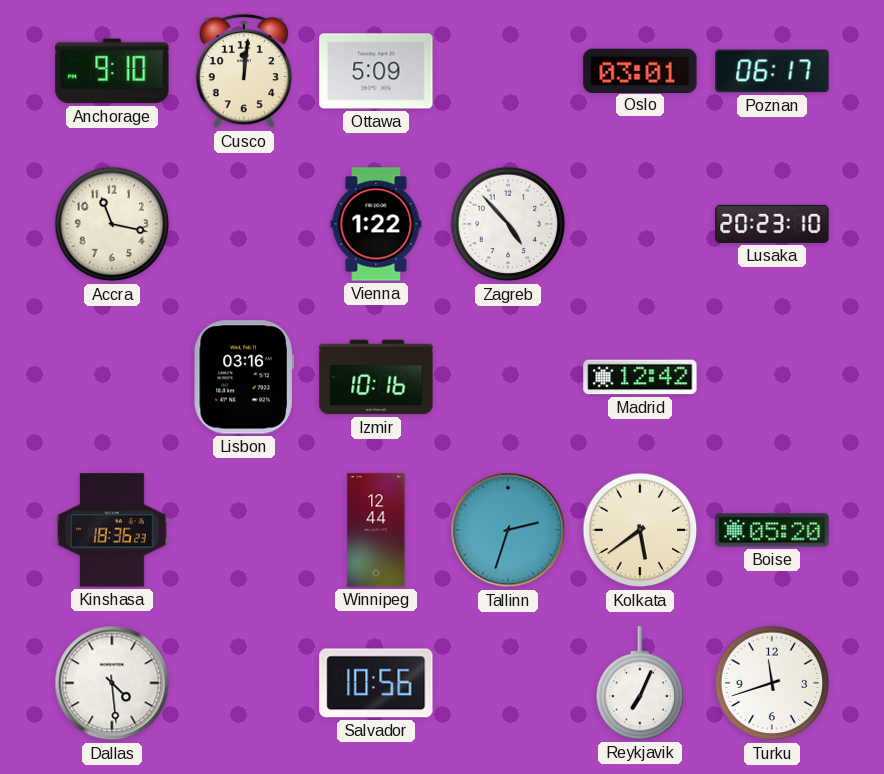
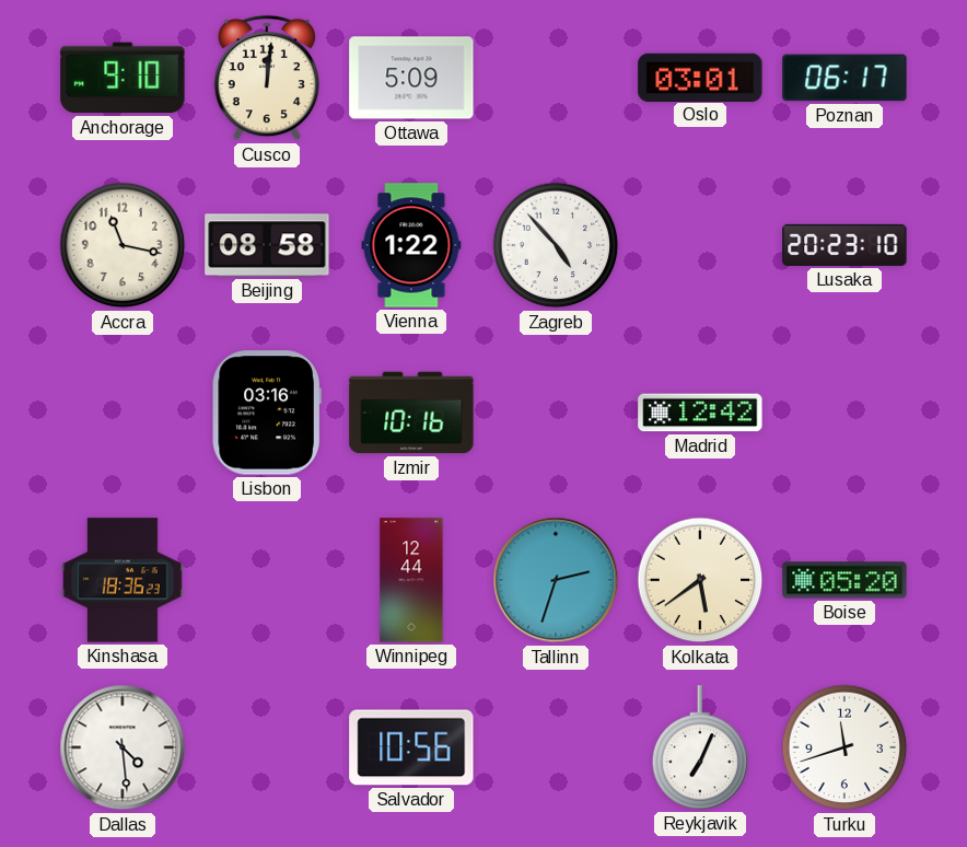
Beijing: none -> 08:58
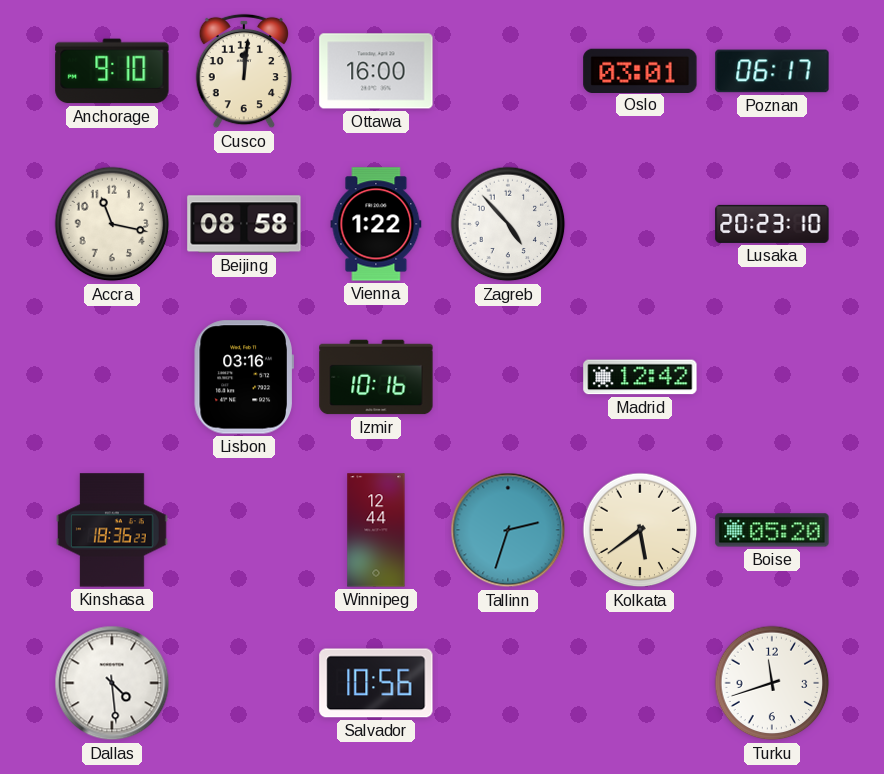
Ottawa: 5:09 -> 16:00
Reykjavik: 7:04 -> none
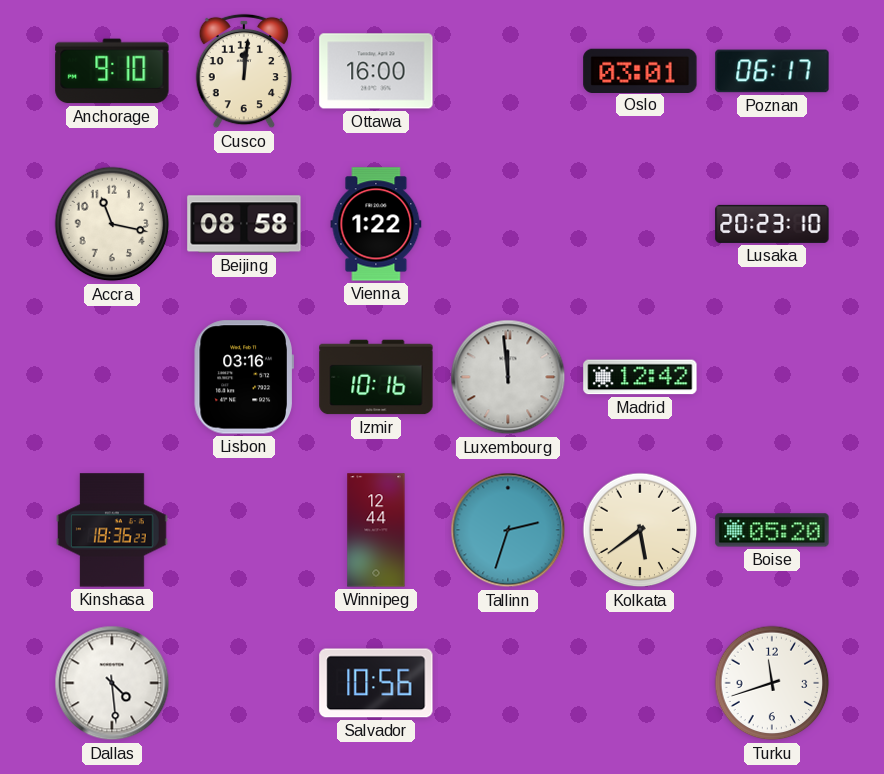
Zagreb: 4:53 -> none
Luxembourg: none -> 11:59
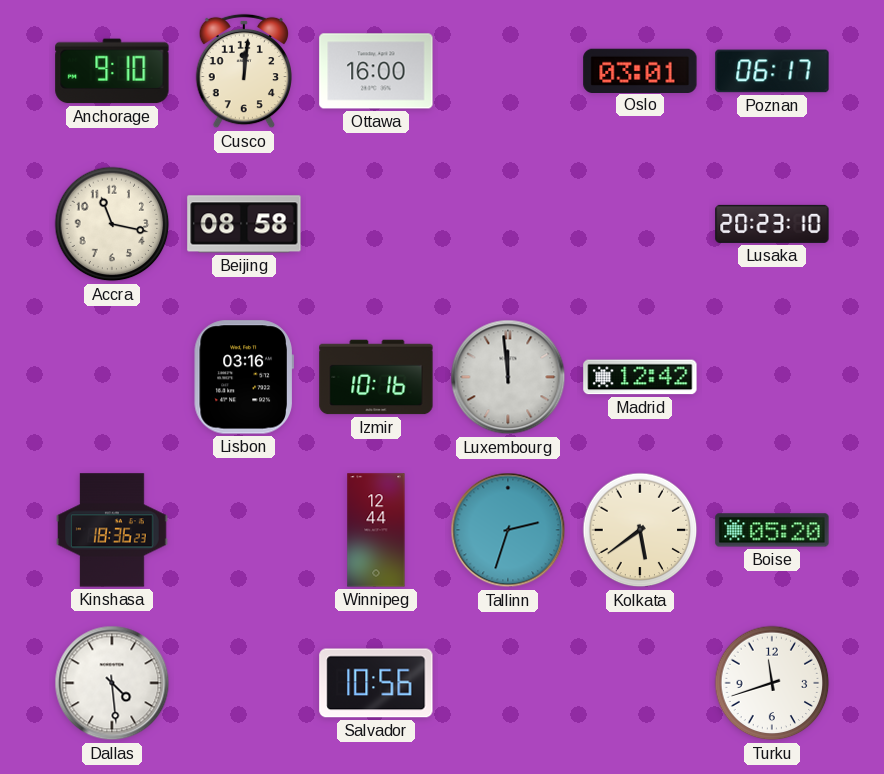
Vienna: 1:22 -> none
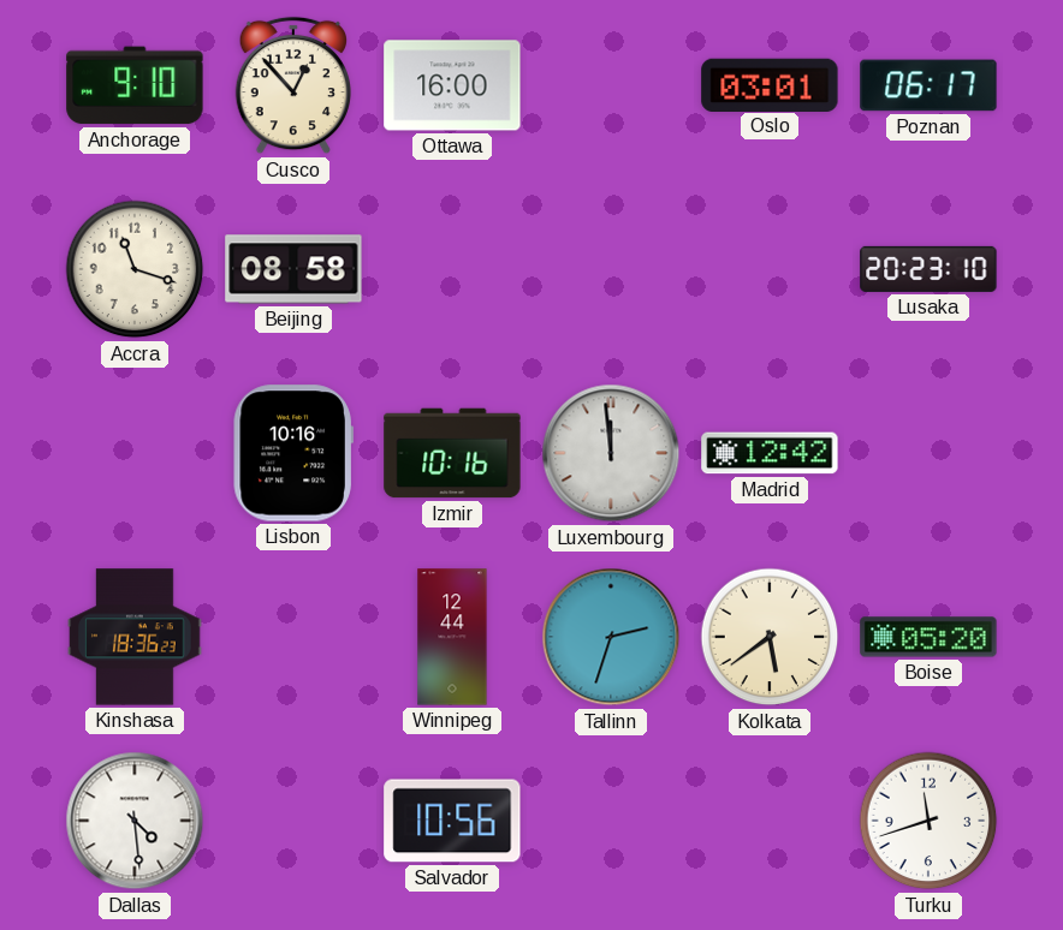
Cusco: 12:01 -> 12:53
Accra: 11:17 -> 11:18
Lisbon: 03:16 -> 10:16
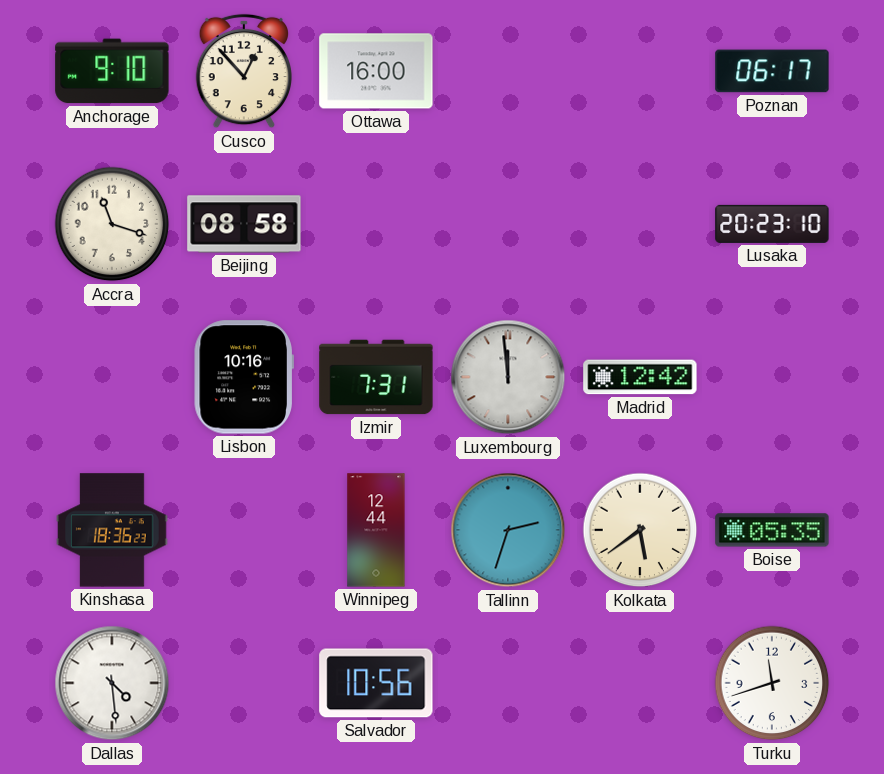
Oslo: 03:01 -> none
Izmir: 10:16 -> 7:31
Boise: 05:20 -> 05:35
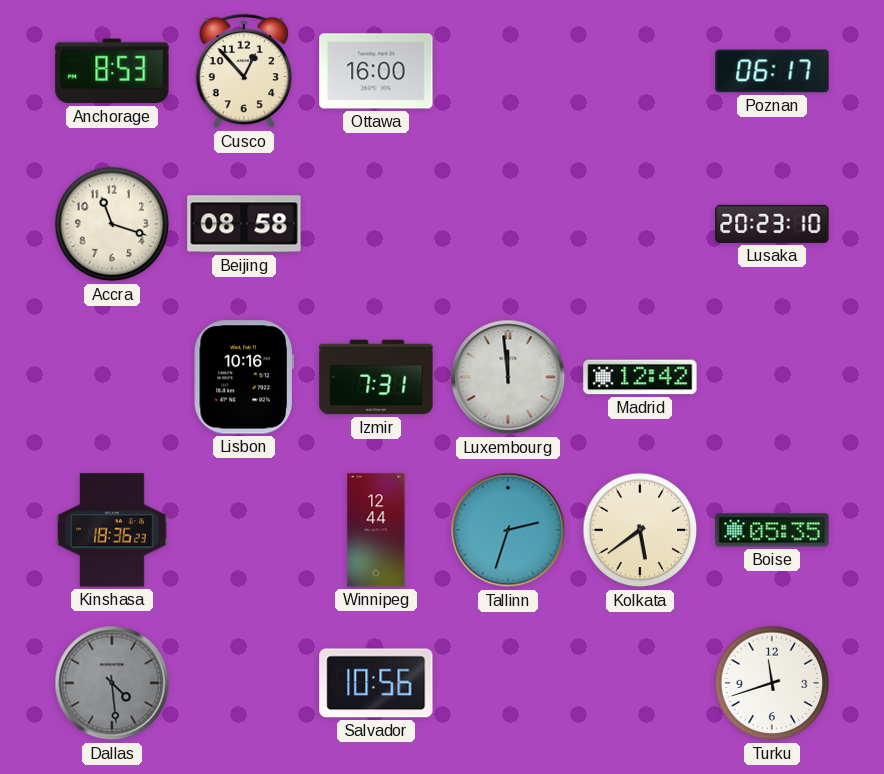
Anchorage: 9:10 -> 8:53
Dallas dial: white -> grey
